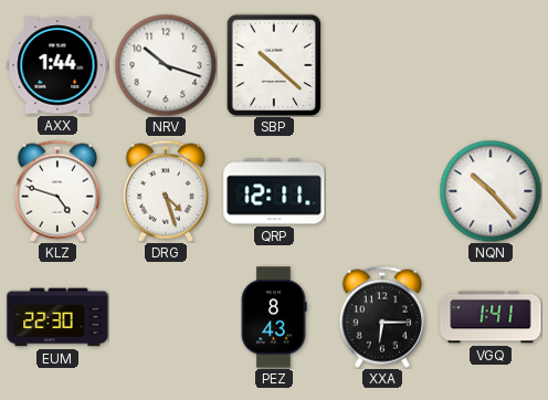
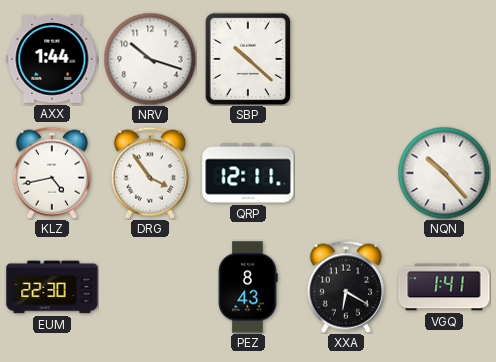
KLZ: 4:48 -> 4:43
DRG: 4:27 -> 3:54
XXA: 6:15 -> 6:20
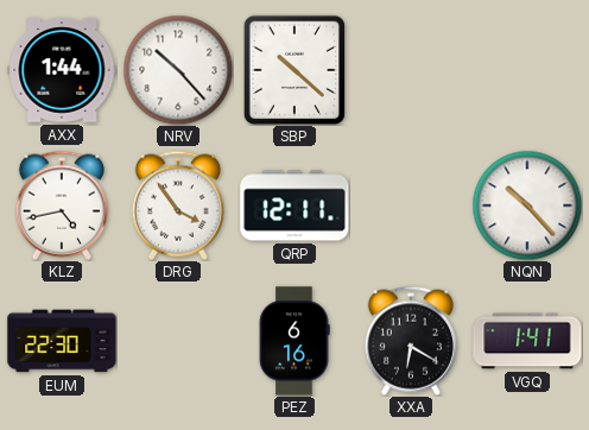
NRV: 10:18 -> 10:23
PEZ: 8:43 -> 6:16
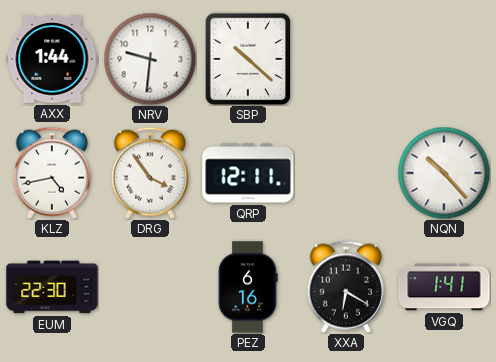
NRV: 10:23 -> 9:31
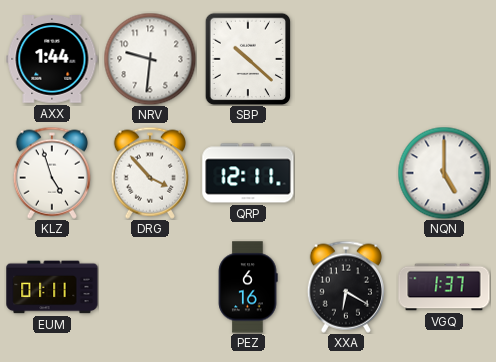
KLZ: 4:43 -> 4:57
DRG: 3:54 -> 3:53
NQN: 10:23 -> 5:00
EUM: 22:30 -> 01:11
VGQ: 1:41 -> 1:37
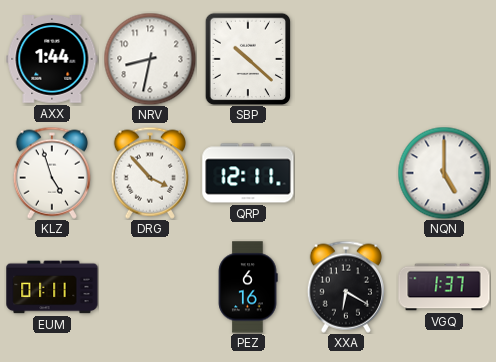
NRV: 9:31 -> 8:32
